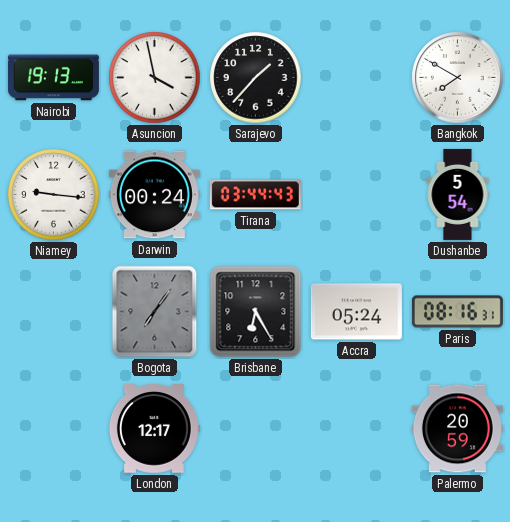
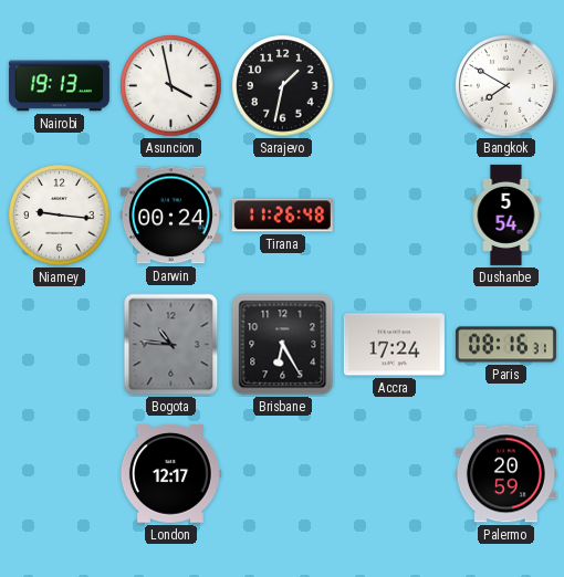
Sarajevo: 1:37 -> 1:32
Tirana: 03:44 -> 11:26
Bogota: 7:06 -> 10:46
Accra: 05:24 -> 17:24
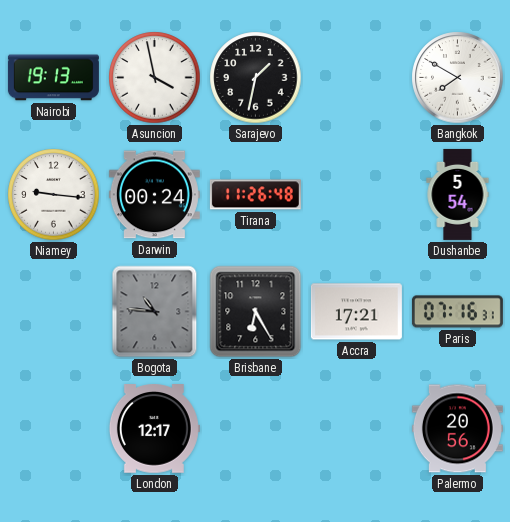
Accra: 17:24 -> 17:21
Paris: 08:16 -> 07:16
Palermo: 20:59 -> 20:56
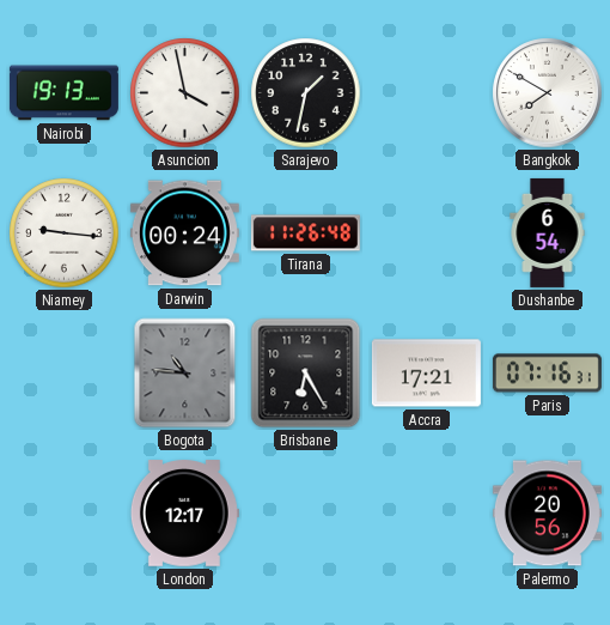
Dushanbe: 5:54 -> 6:54
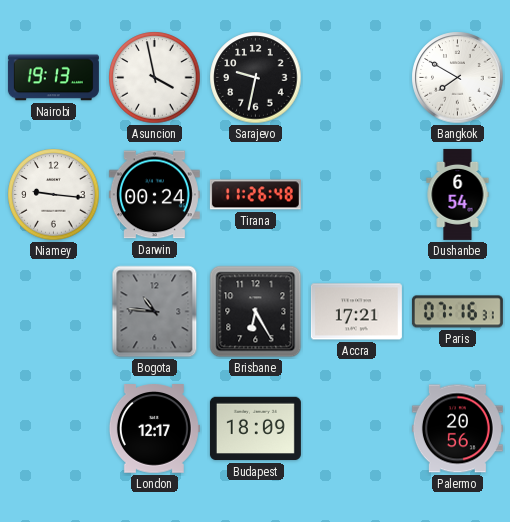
Sarajevo: 1:32 -> 9:32
Budapest: none -> 18:09
